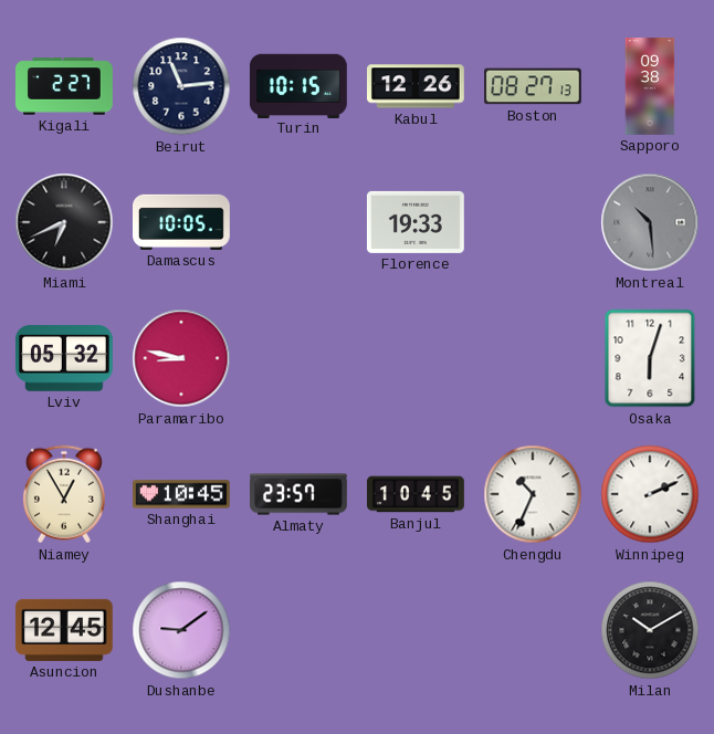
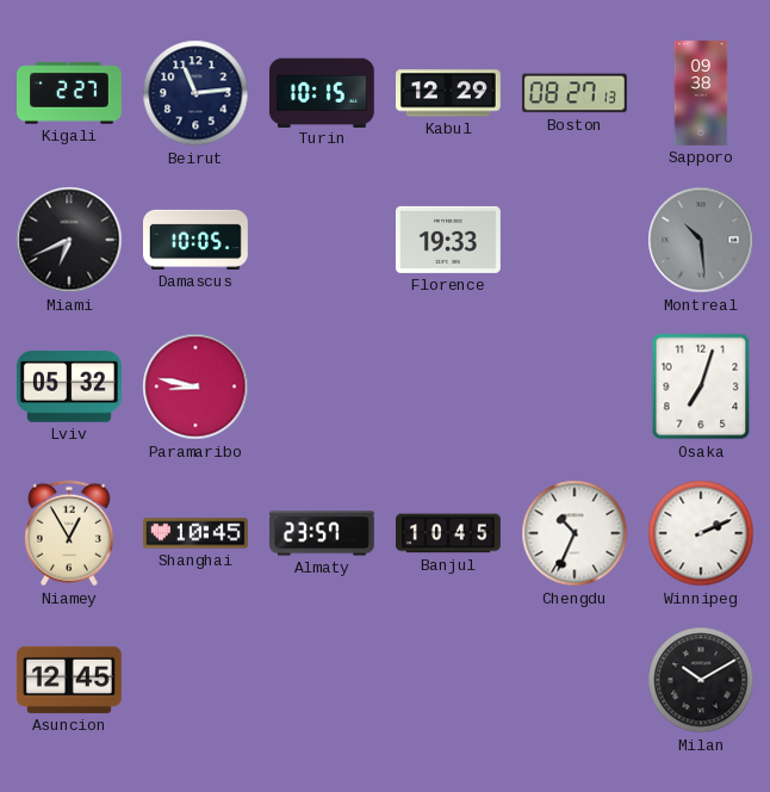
Kabul: 12:26 -> 12:29
Osaka: 6:03 -> 7:03
Dushanbe: 9:09 -> none
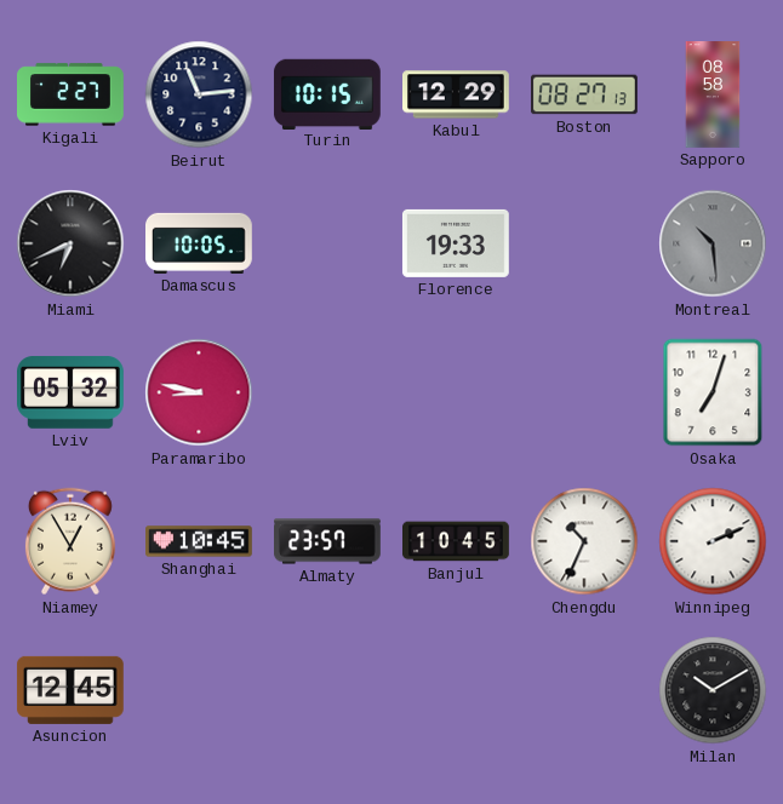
Sapporo: 09:38 -> 08:58
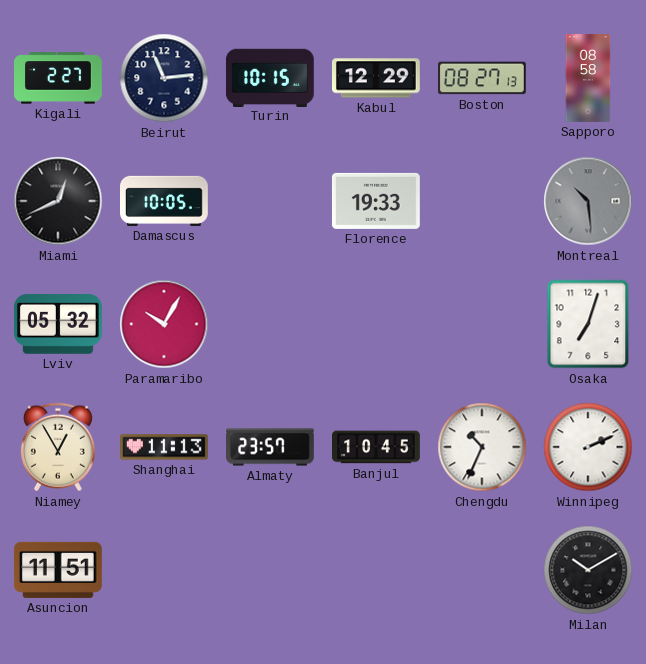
Miami: 6:41 -> 12:41
Paramaribo: 8:47 -> 10:05
Shanghai: 10:45 -> 11:13
Asuncion: 12:45 -> 11:51
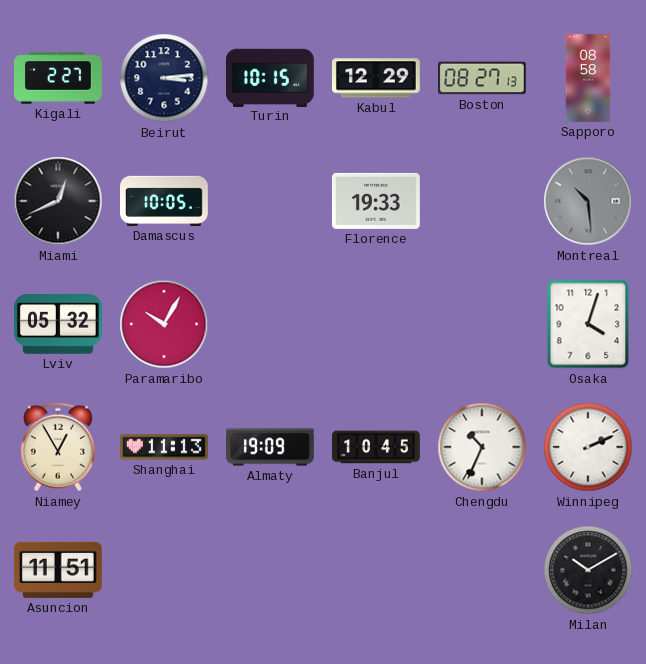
Beirut: 11:14 -> 3:14
Osaka: 7:03 -> 4:03
Almaty: 23:57 -> 19:09
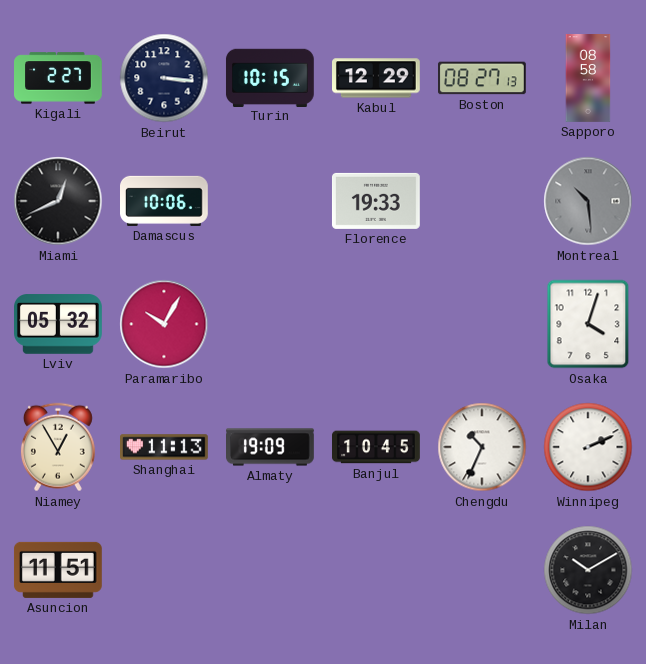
Beirut: 3:14 -> 3:16
Damascus: 10:05 -> 10:06
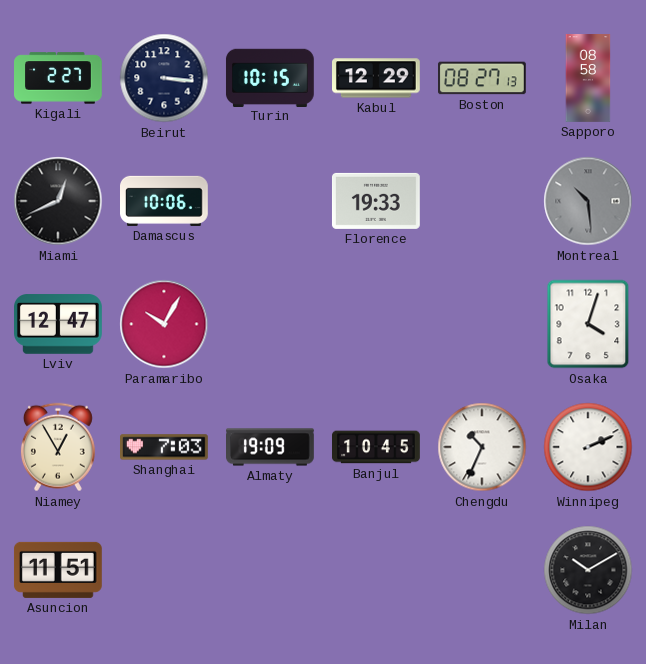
Lviv: 05:32 -> 12:47
Shanghai: 11:13 -> 7:03
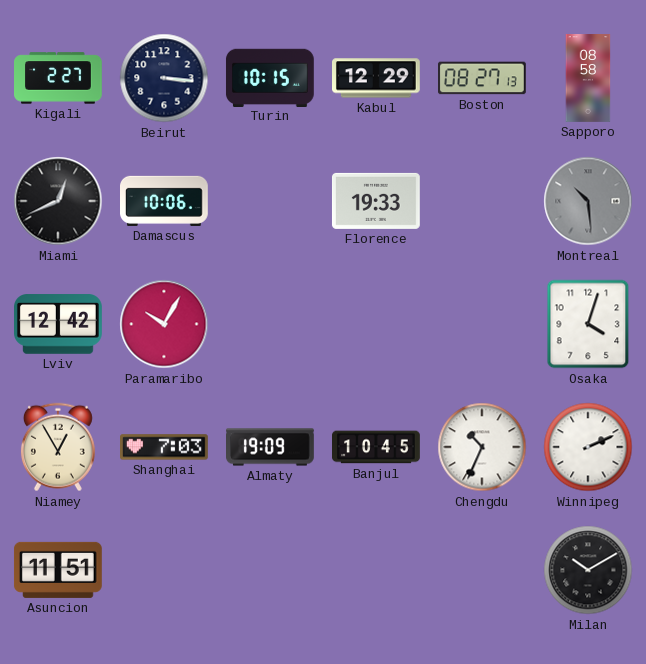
Lviv: 12:47 -> 12:42
